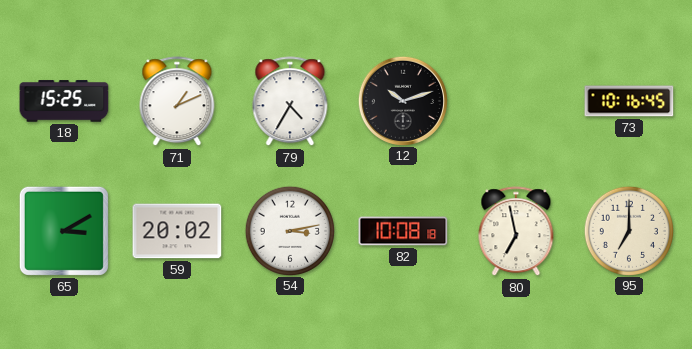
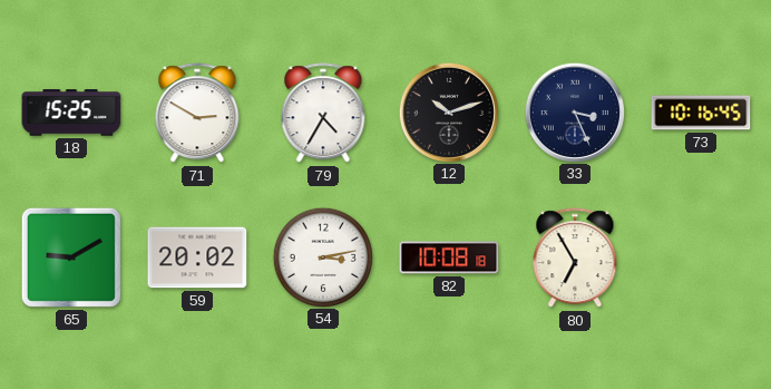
71: 1:11 -> 2:50
33: none -> 3:26
65: 3:10 -> 9:10
80: 6:58 -> 6:55
95: 7:00 -> none
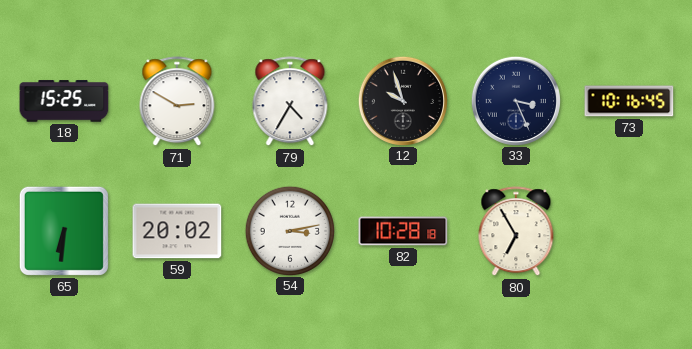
12: 10:12 -> 9:57
65: 9:10 -> 6:31
82: 10:08 -> 10:28
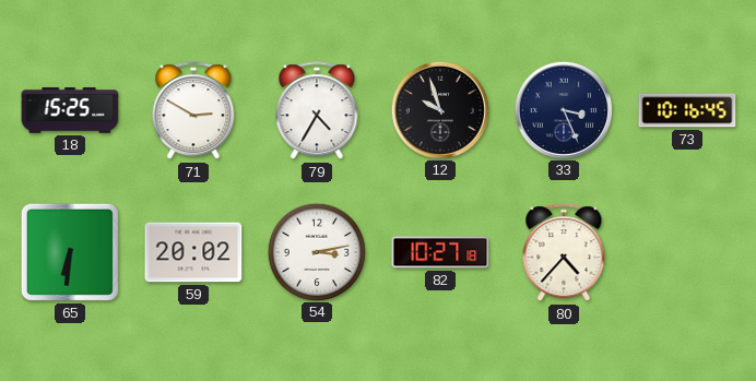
82: 10:28 -> 10:27
80: 6:55 -> 4:37
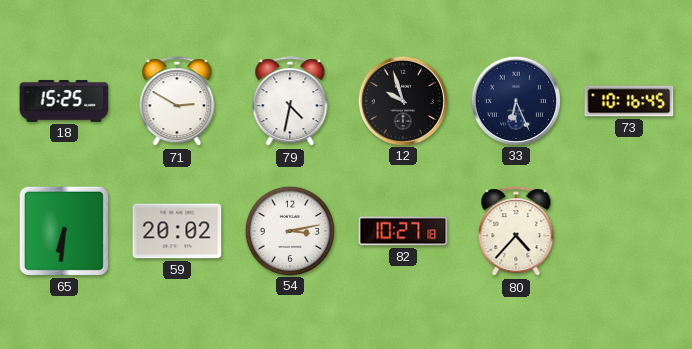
79: 4:35 -> 4:32
33: 3:26 -> 6:26
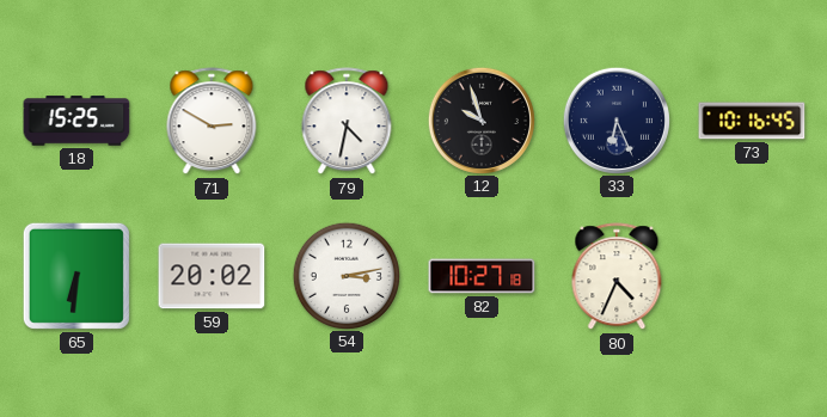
80: 4:37 -> 4:34
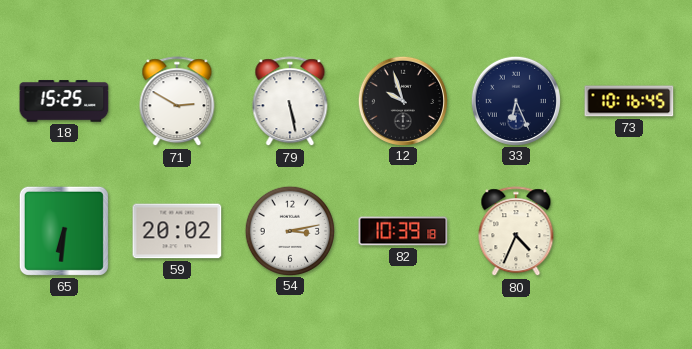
79: 4:32 -> 5:28
82: 10:27 -> 10:39
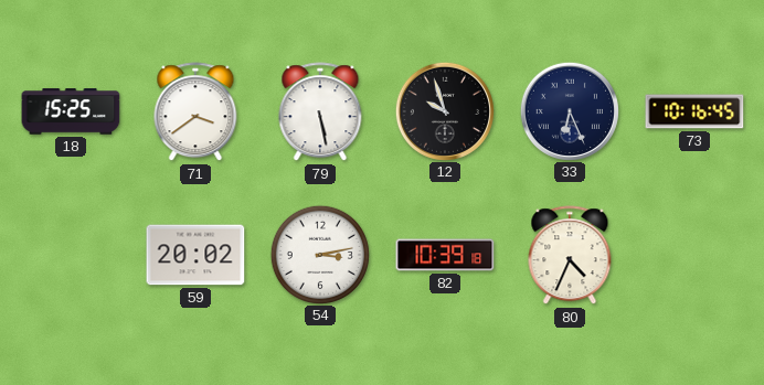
71: 2:50 -> 3:39
65: 6:31 -> none
